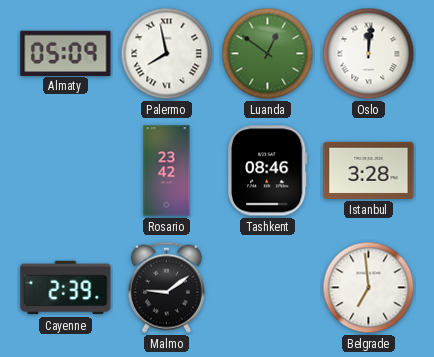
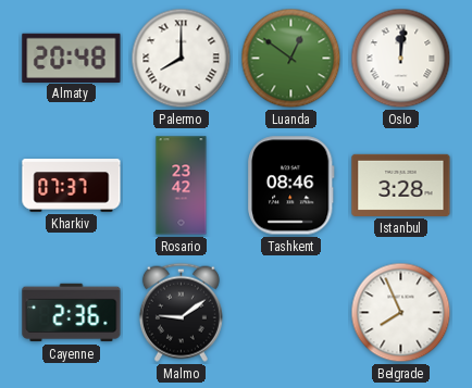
Almaty: 05:09 -> 20:48
Palermo: 7:58 -> 8:00
Kharkiv: none -> 07:37
Cayenne: 2:39 -> 2:36
Belgrade: 6:59 -> 7:56
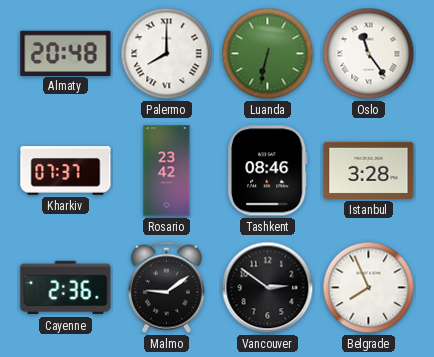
Luanda: 12:51 -> 6:32
Oslo: 12:01 -> 11:24
Vancouver: none -> 2:51
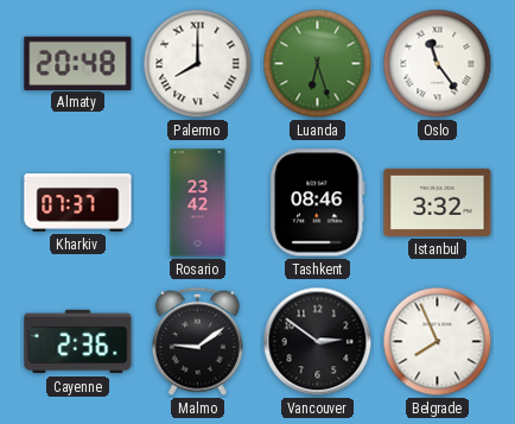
Luanda: 6:32 -> 6:27
Istanbul: 3:28 -> 3:32
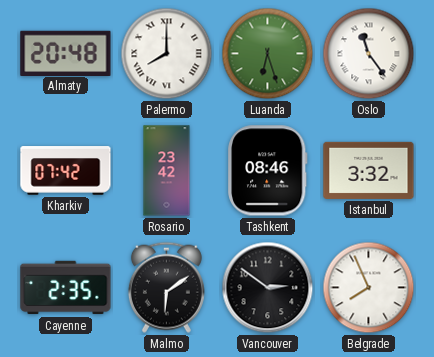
Kharkiv: 07:37 -> 07:42
Cayenne: 2:36 -> 2:35
Malmo: 9:09 -> 6:09
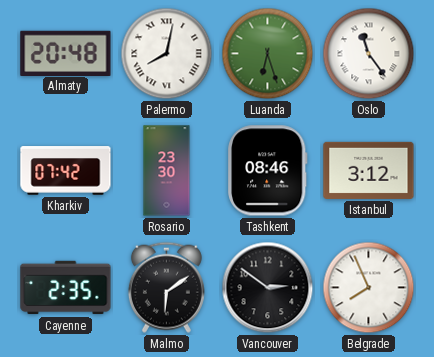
Palermo: 8:00 -> 8:02
Rosario: 23:42 -> 23:30
Istanbul: 3:32 -> 3:12
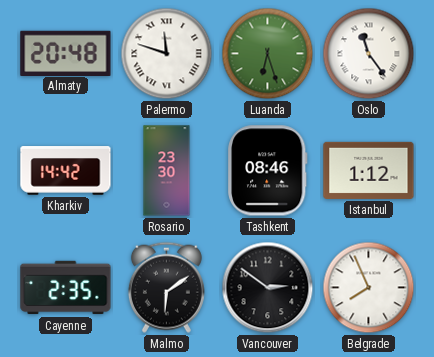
Palermo: 8:02 -> 11:48
Kharkiv: 07:42 -> 14:42
Istanbul: 3:12 -> 1:12
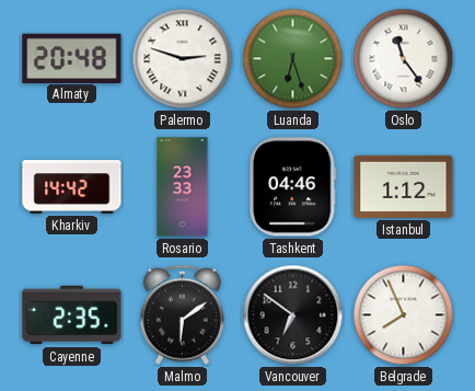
Palermo: 11:48 -> 2:48
Rosario: 23:30 -> 23:33
Tashkent: 08:46 -> 04:46
Vancouver: 2:51 -> 6:51
